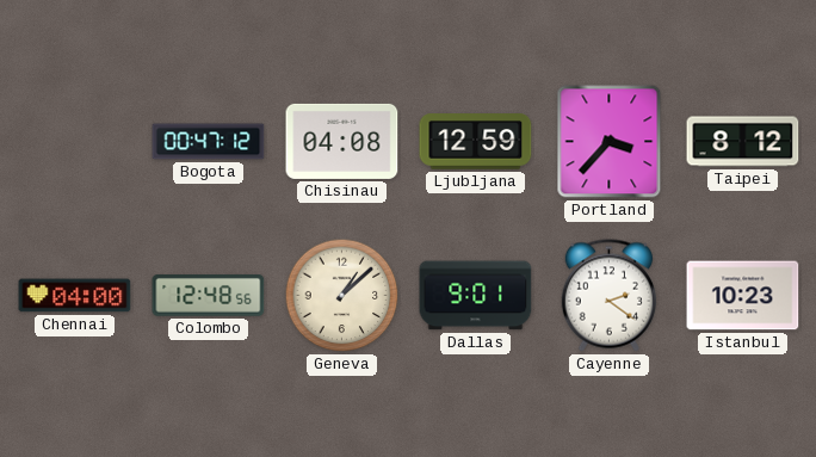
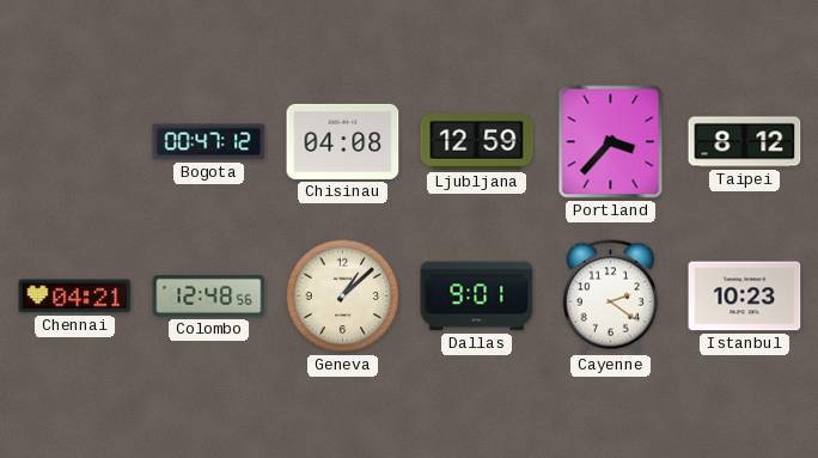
Chennai: 04:00 -> 04:21
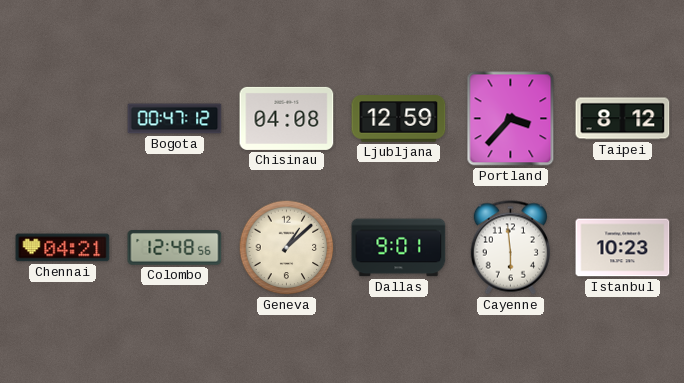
Cayenne: 2:21 -> 5:59
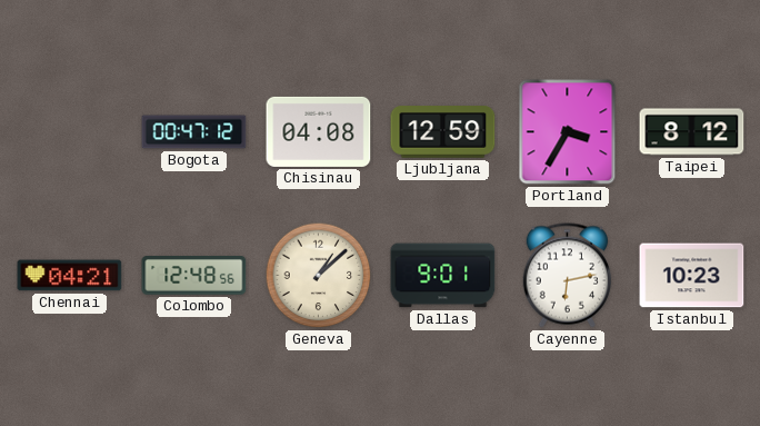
Portland: 3:37 -> 3:35
Cayenne: 5:59 -> 6:13
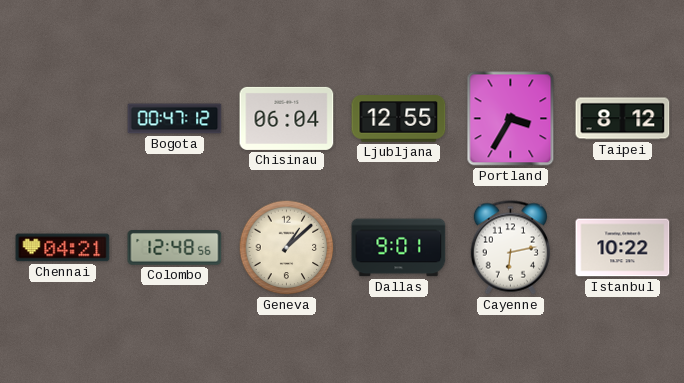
Chisinau: 04:08 -> 06:04
Ljubljana: 12:59 -> 12:55
Istanbul: 10:23 -> 10:22
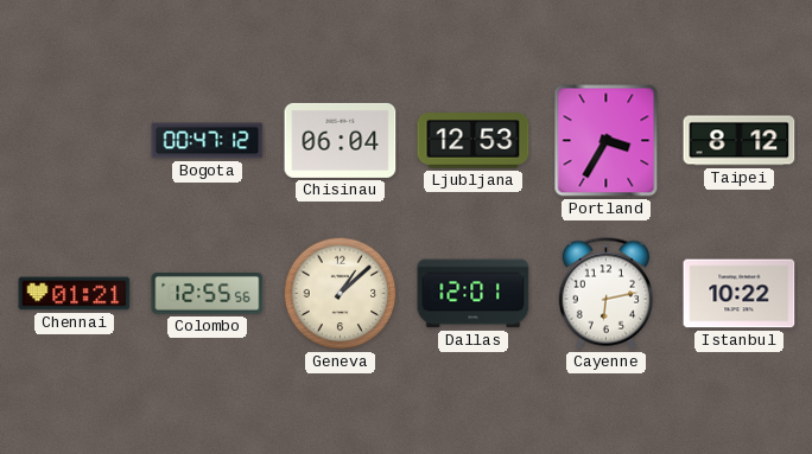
Ljubljana: 12:55 -> 12:53
Chennai: 04:21 -> 01:21
Colombo: 12:48 -> 12:55
Dallas: 9:01 -> 12:01
